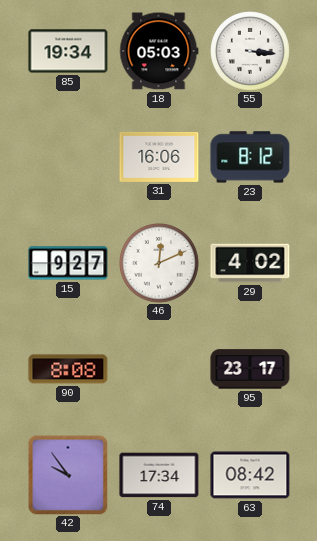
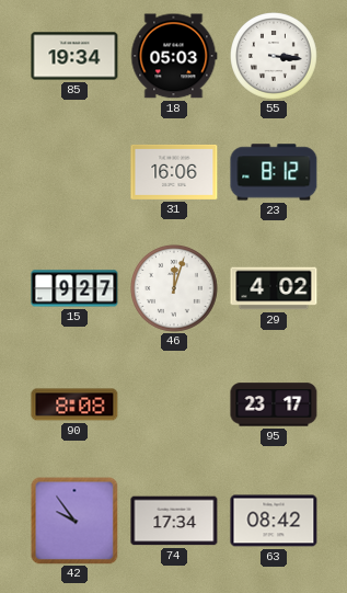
46: 12:11 -> 12:03
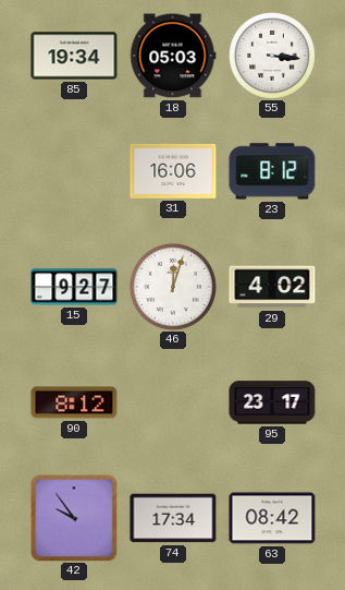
90: 8:08 -> 8:12
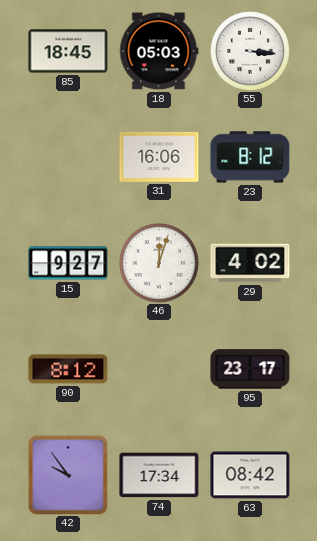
85: 19:34 -> 18:45
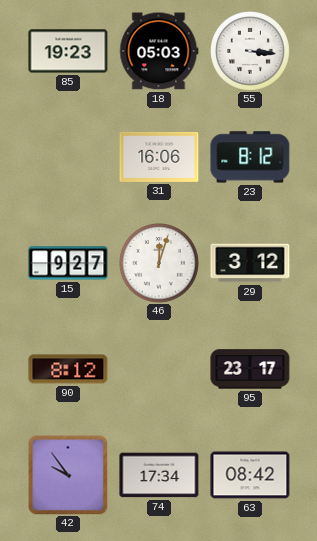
85: 18:45 -> 19:23
29: 4:02 -> 3:12
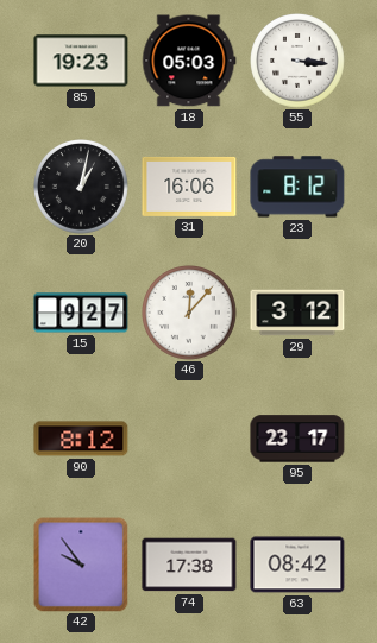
20: none -> 1:02
46: 12:03 -> 12:07
74: 17:34 -> 17:38
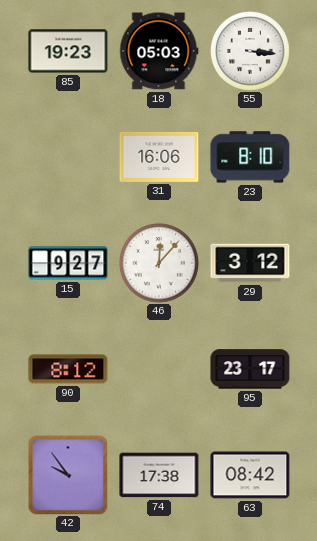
20: 1:02 -> none
23: 8:12 -> 8:10
